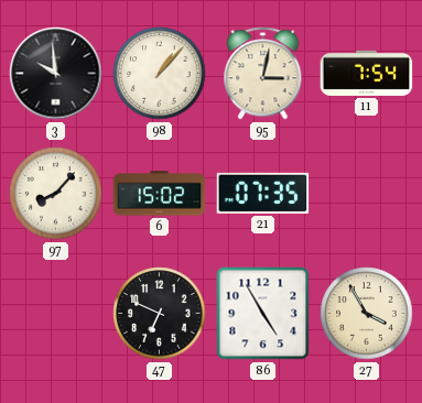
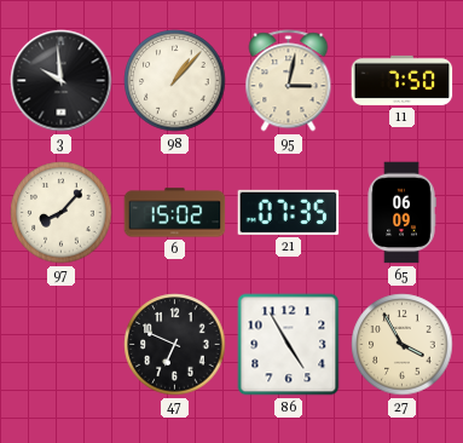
11: 7:54 -> 7:50
65: none -> 06:09
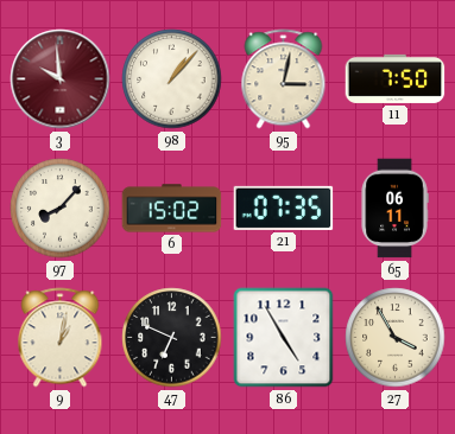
3 dial: black -> burgundy
65: 06:09 -> 06:11
9: none -> 1:02
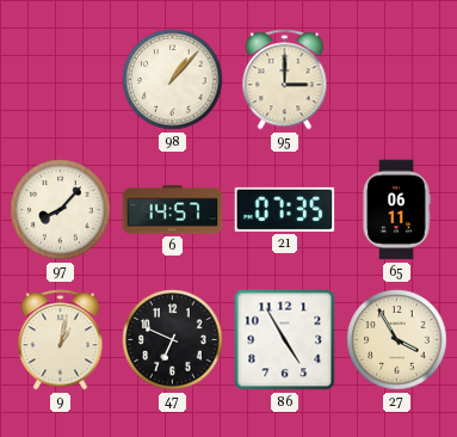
3: 9:59 -> none
95: 3:02 -> 3:00
11: 7:50 -> none
6: 15:02 -> 14:57
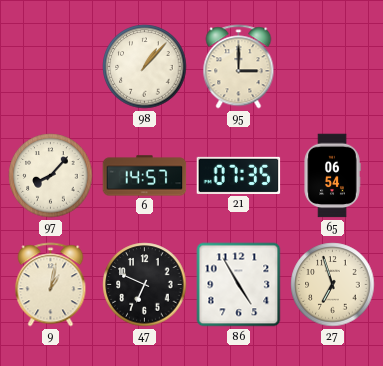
65: 06:11 -> 06:54
27: 3:55 -> 6:57
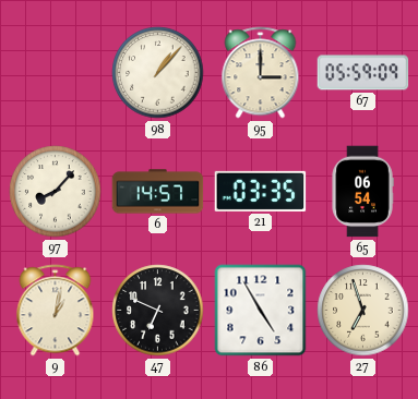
67: none -> 05:59
21: 07:35 -> 03:35
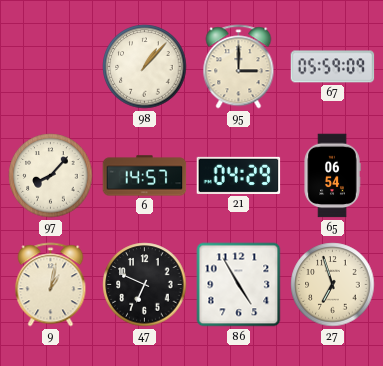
21: 03:35 -> 04:29
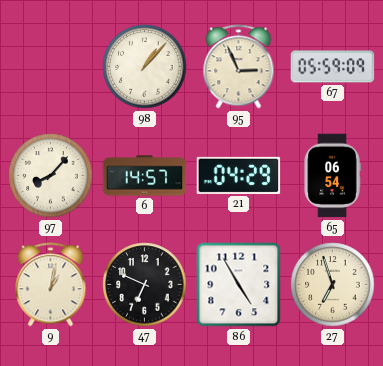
95: 3:00 -> 2:56
